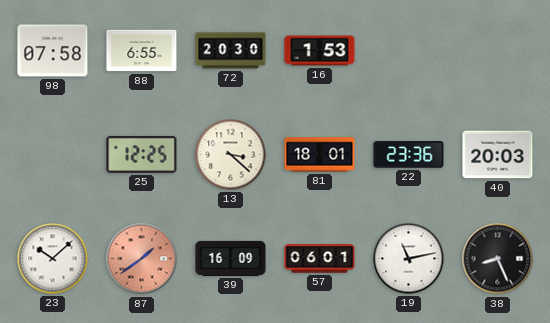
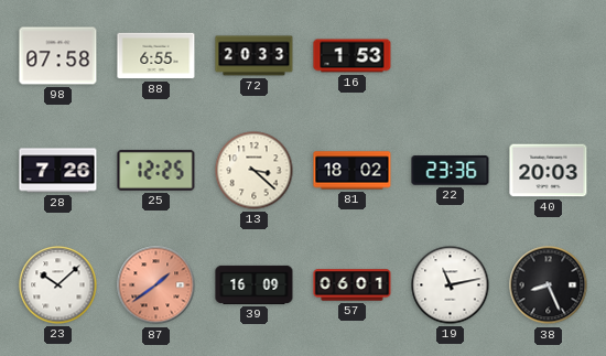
72: 20:30 -> 20:33
28: none -> 7:26
81: 18:01 -> 18:02
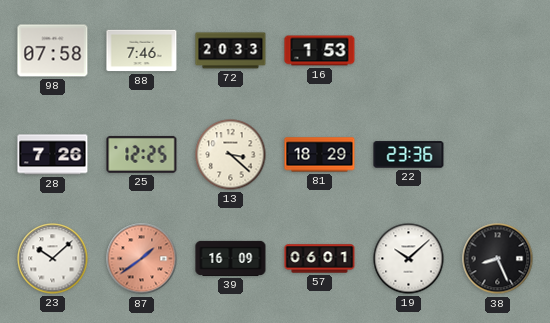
88: 6:55 -> 7:46
81: 18:02 -> 18:29
40: 20:03 -> none
19: 11:13 -> 10:08
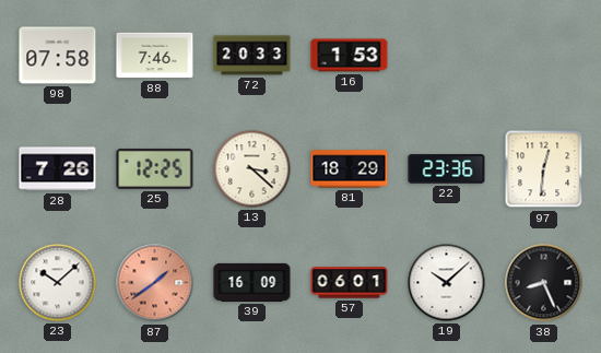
97: none -> 12:31
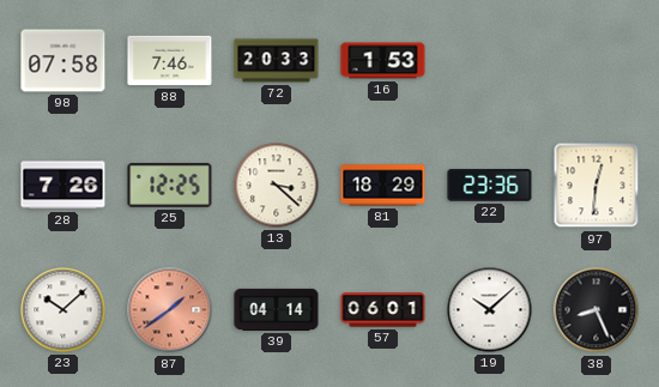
39: 16:09 -> 04:14
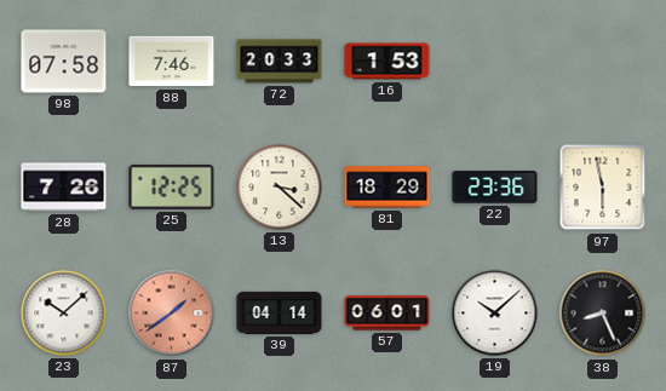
97: 12:31 -> 5:58
